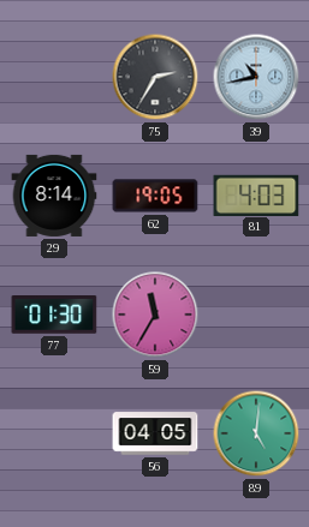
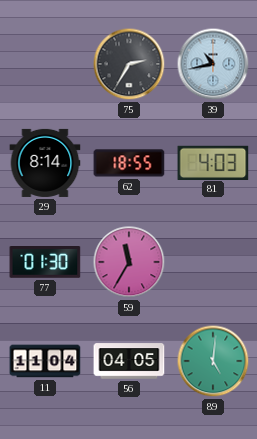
62: 19:05 -> 18:55
11: none -> 11:04
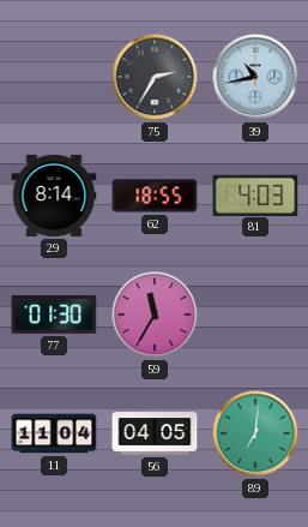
89: 5:01 -> 7:01
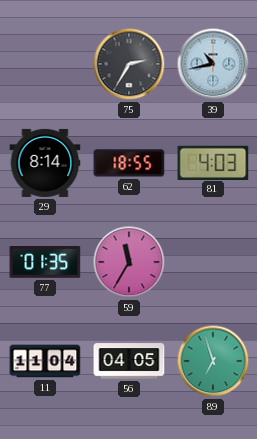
77: 01:30 -> 01:35
89: 7:01 -> 6:57
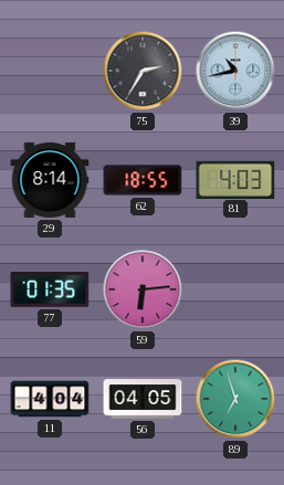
59: 11:35 -> 6:14
11: 11:04 -> 4:04
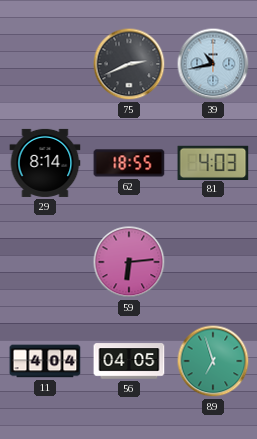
75: 2:35 -> 2:41
77: 01:35 -> none
